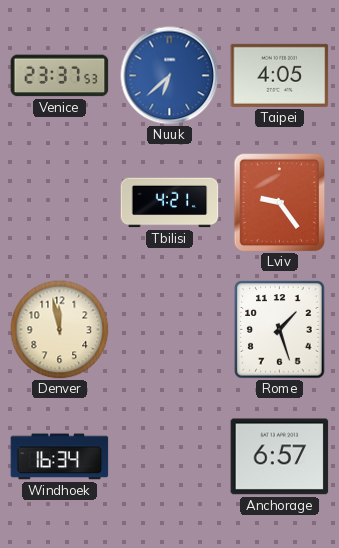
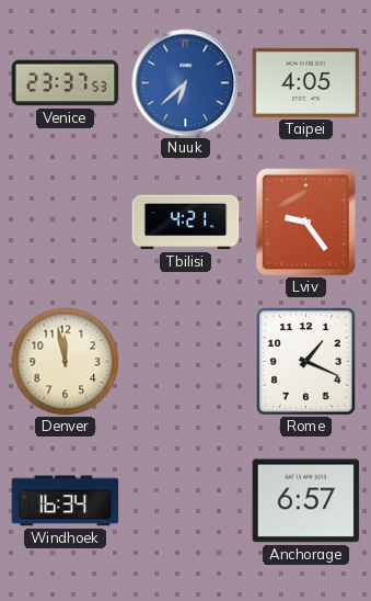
Rome: 1:27 -> 1:19
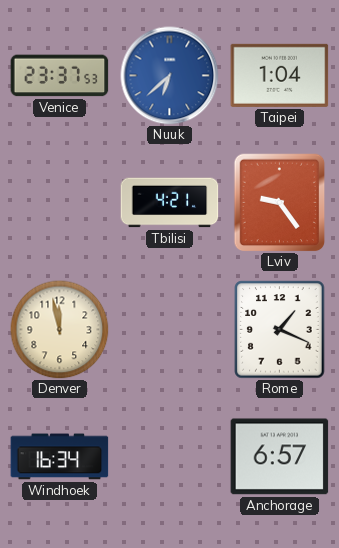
Taipei: 4:05 -> 1:04
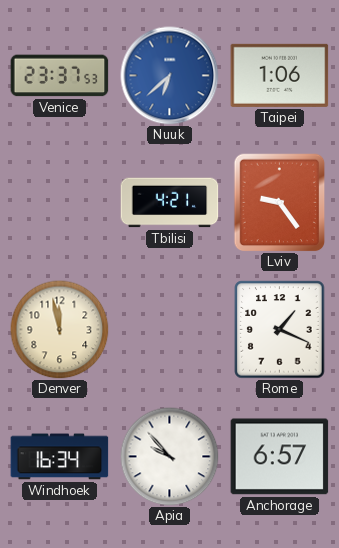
Taipei: 1:04 -> 1:06
Apia: none -> 9:53
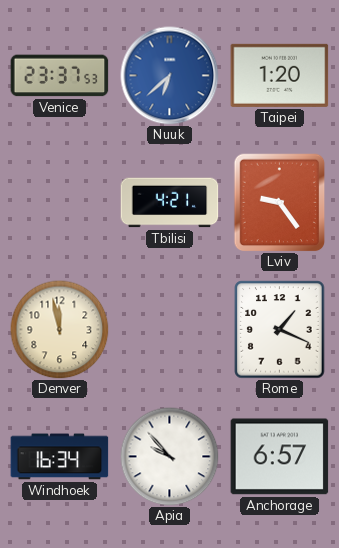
Taipei: 1:06 -> 1:20
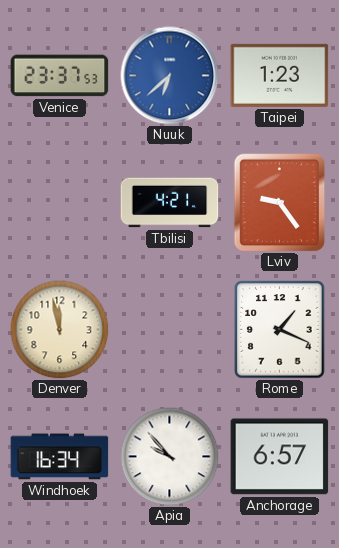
Taipei: 1:20 -> 1:23
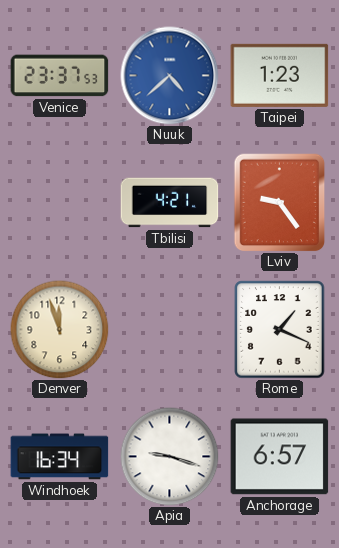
Nuuk: 6:38 -> 4:38
Denver: 11:58 -> 11:57
Apia: 9:53 -> 9:18
